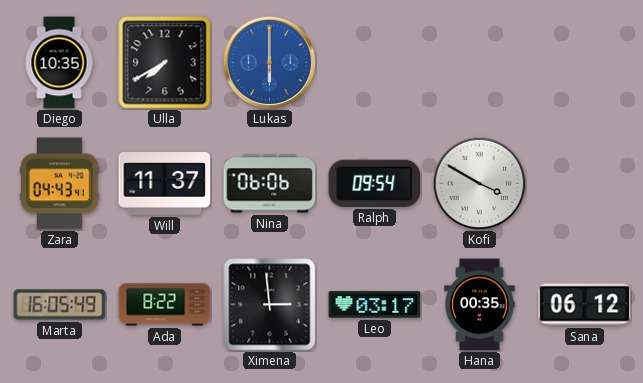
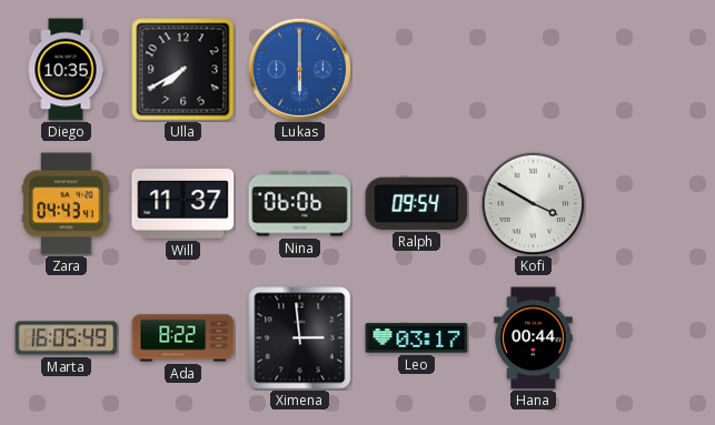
Hana: 00:35 -> 00:44
Sana: 06:12 -> none
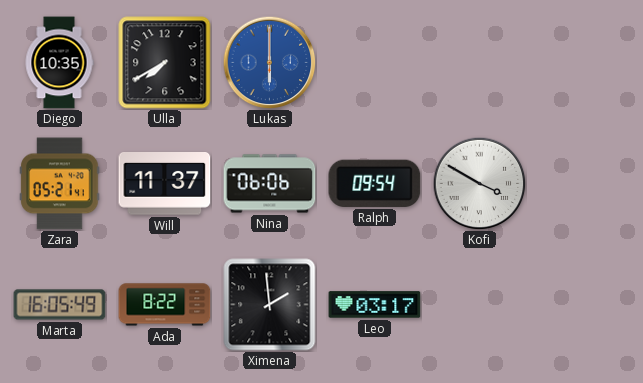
Zara: 04:43 -> 05:21
Ximena: 2:59 -> 1:59
Hana: 00:44 -> none
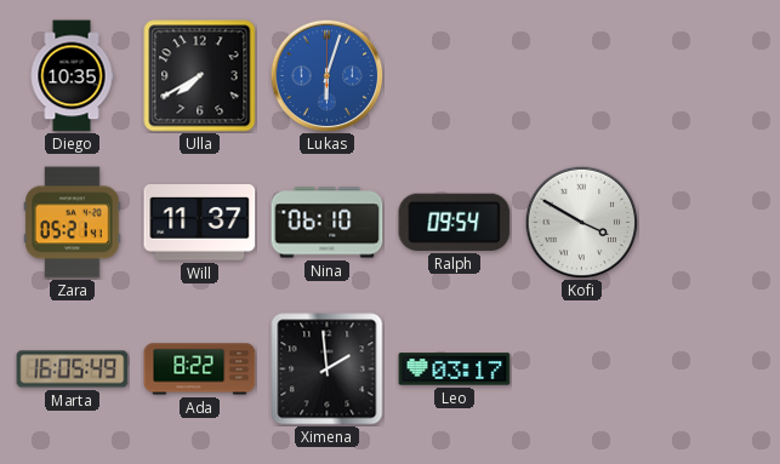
Lukas: 6:00 -> 6:03
Nina: 06:06 -> 06:10
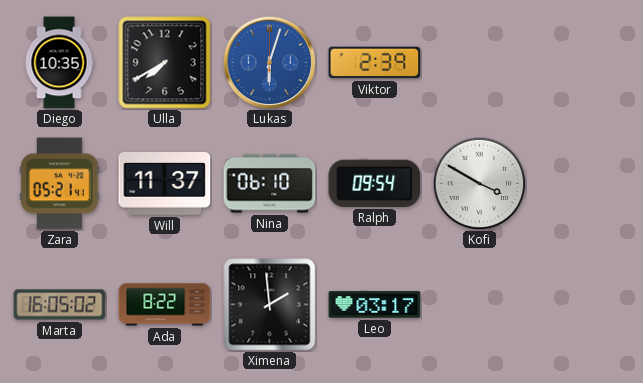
Viktor: none -> 2:39
Marta: 16:05:49 -> 16:05:02
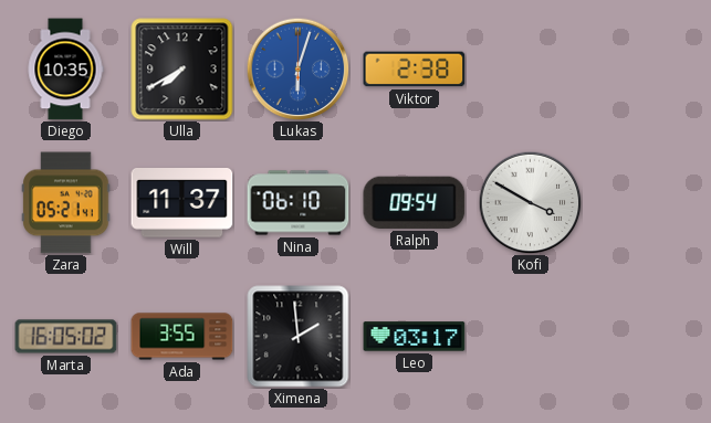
Viktor: 2:39 -> 2:38
Ada: 8:22 -> 3:55
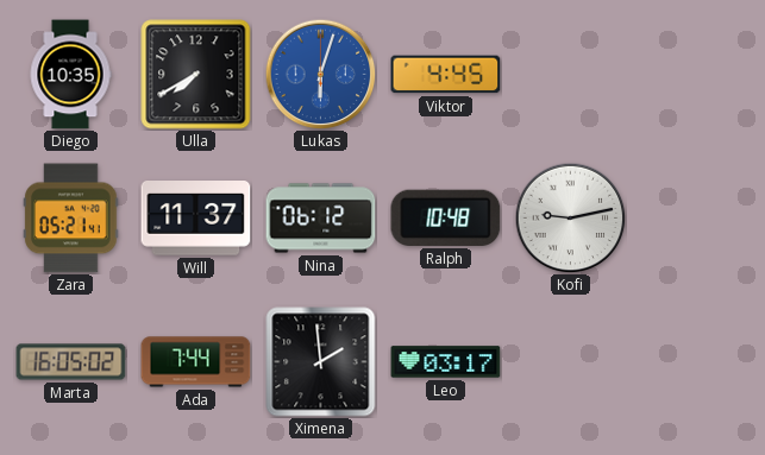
Viktor: 2:38 -> 4:45
Nina: 06:10 -> 06:12
Ralph: 09:54 -> 10:48
Kofi: 3:50 -> 9:13
Ada: 3:55 -> 7:44
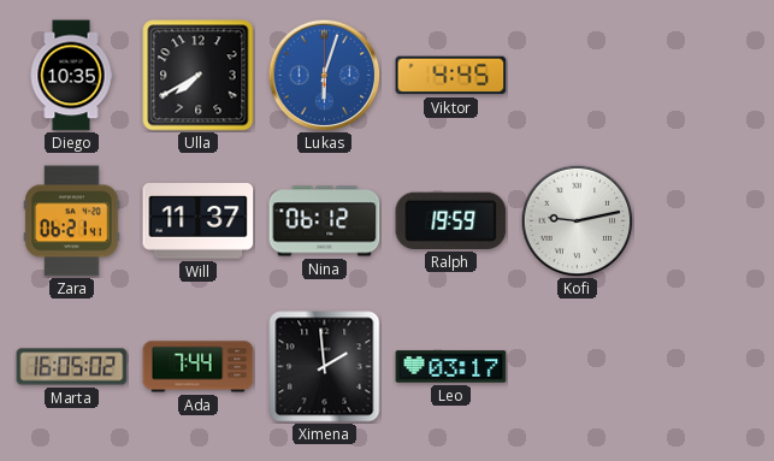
Zara: 05:21 -> 06:21
Ralph: 10:48 -> 19:59
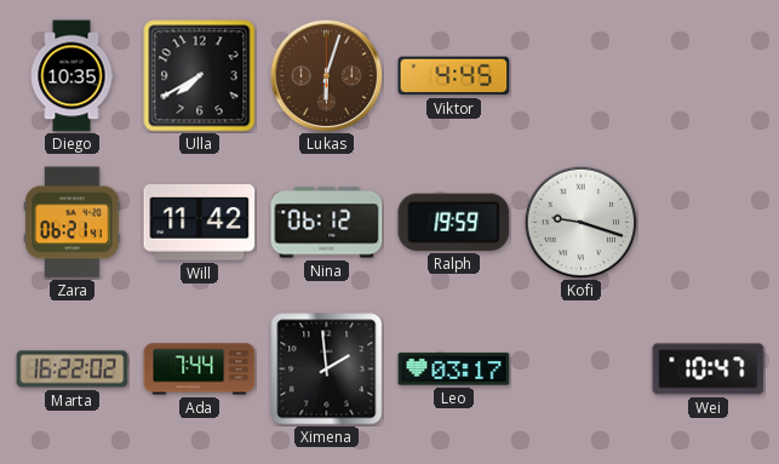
Lukas dial: blue -> brown
Will: 11:37 -> 11:42
Kofi: 9:13 -> 9:18
Marta: 16:05 -> 16:22
Wei: none -> 10:47
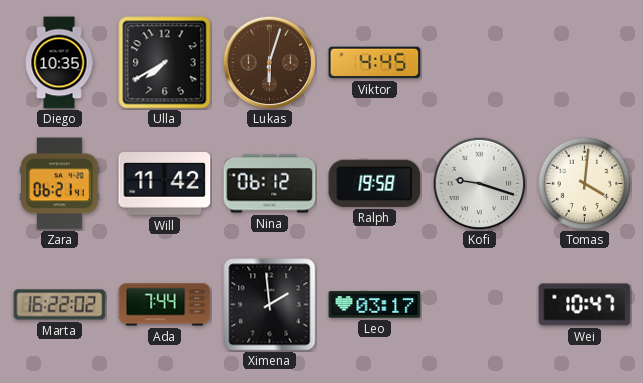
Ralph: 19:59 -> 19:58
Tomas: none -> 4:01
